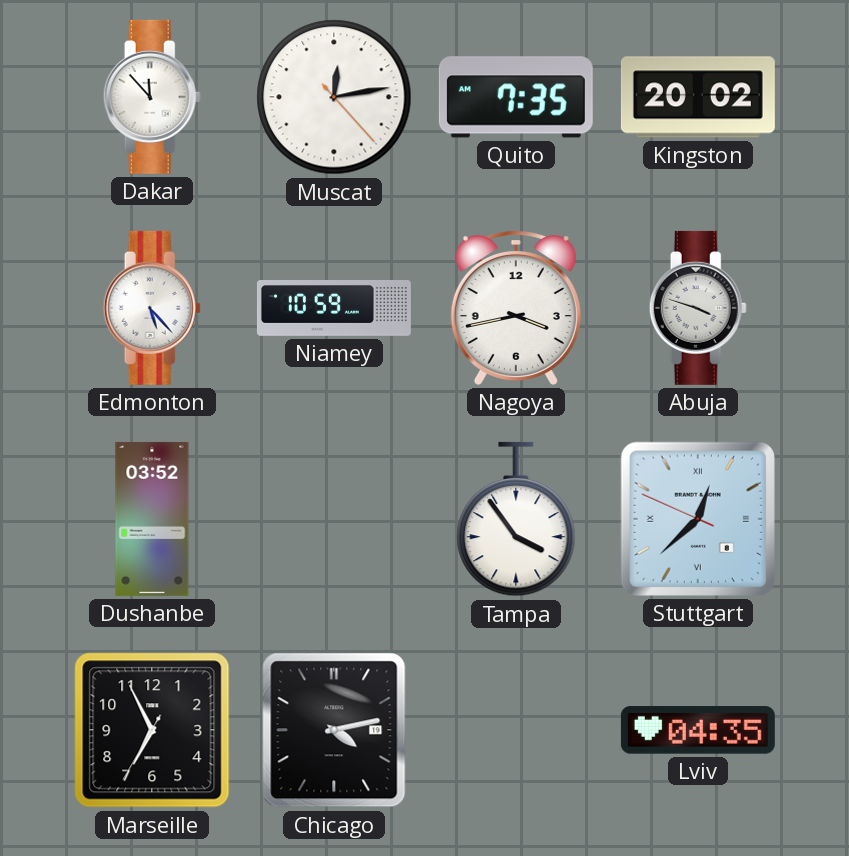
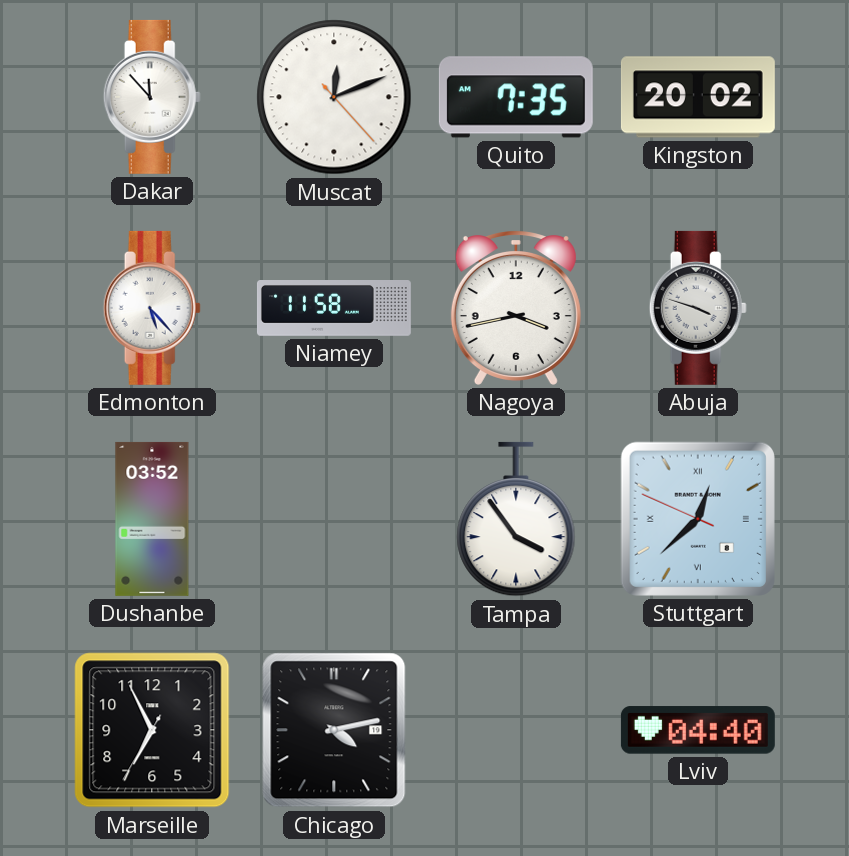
Muscat: 12:13 -> 12:11
Niamey: 10:59 -> 11:58
Lviv: 04:35 -> 04:40
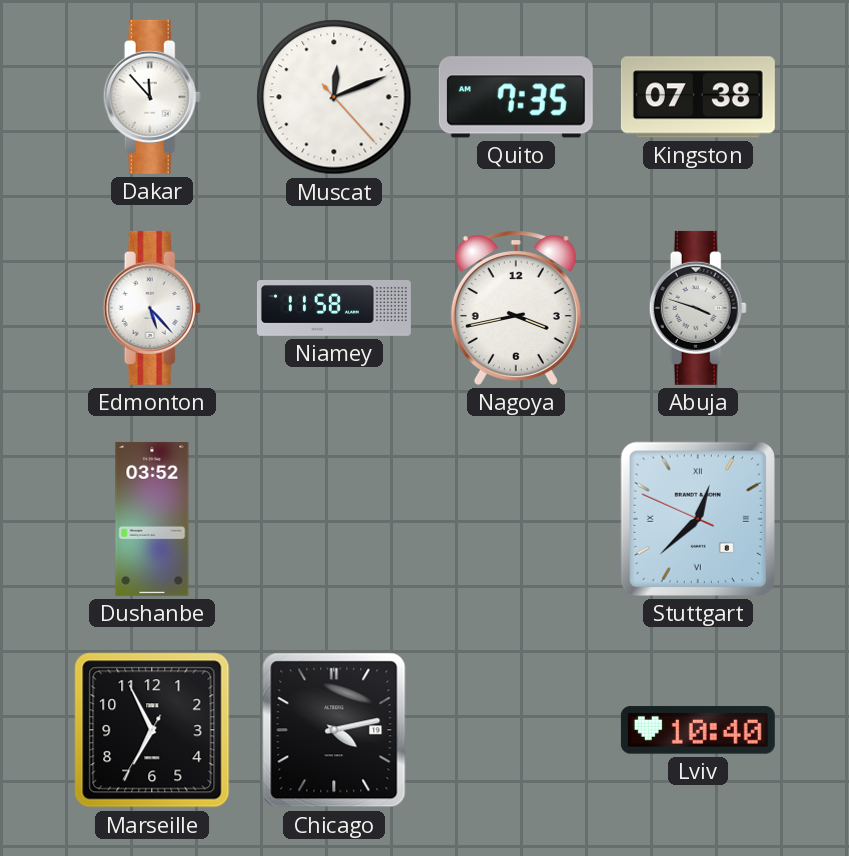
Kingston: 20:02 -> 07:38
Tampa: 3:54 -> none
Lviv: 04:40 -> 10:40
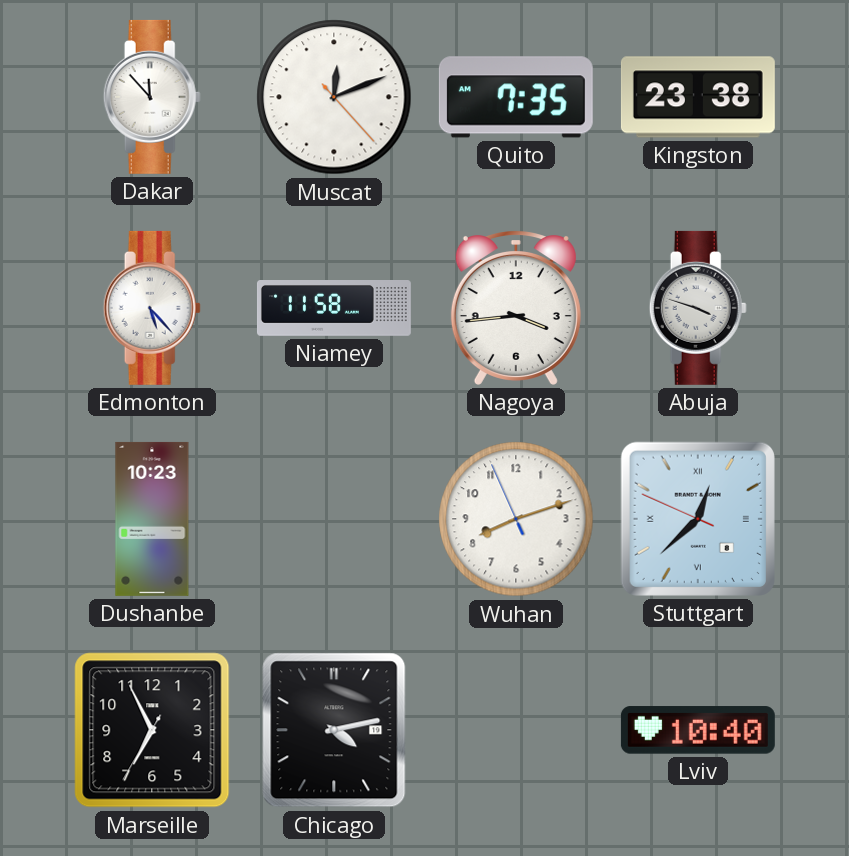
Kingston: 07:38 -> 23:38
Nagoya: 3:43 -> 3:44
Dushanbe: 03:52 -> 10:23
Wuhan: none -> 8:11
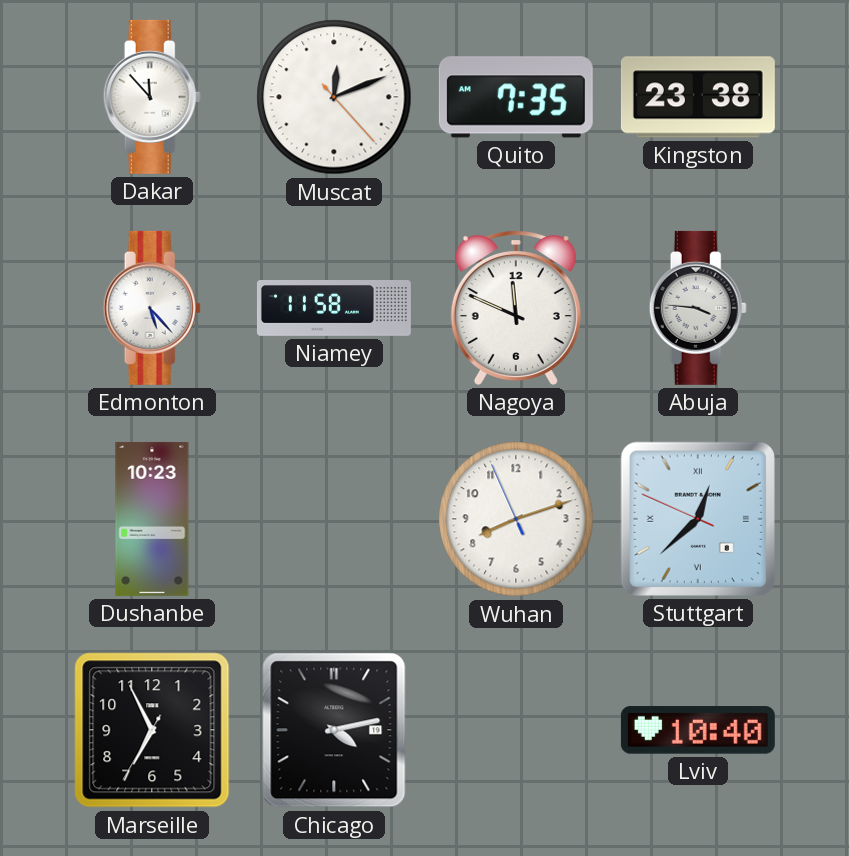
Nagoya: 3:44 -> 11:49
Abuja: 3:48 -> 3:46
